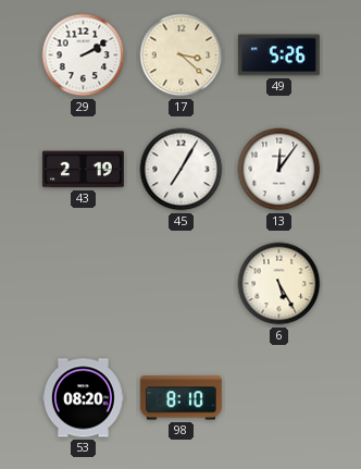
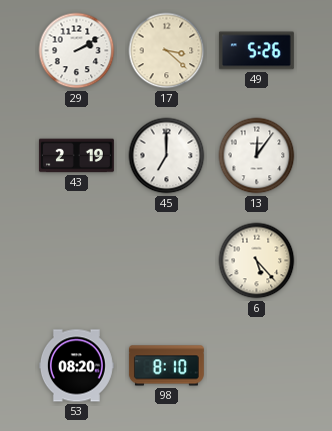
45: 7:05 -> 7:00
6: 5:25 -> 5:23
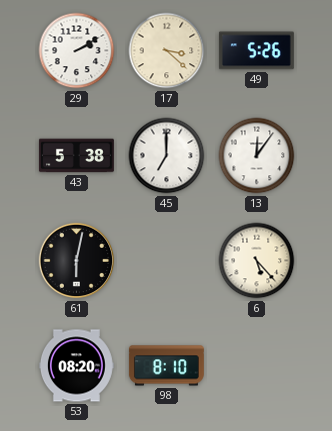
43: 2:19 -> 5:38
61: none -> 6:02
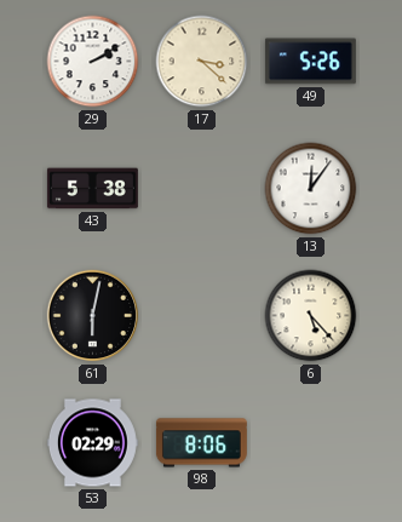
45: 7:00 -> none
53: 08:20 -> 02:29
98: 8:10 -> 8:06
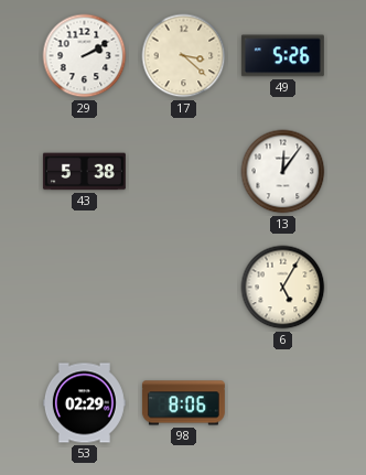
61: 6:02 -> none
6: 5:23 -> 5:05
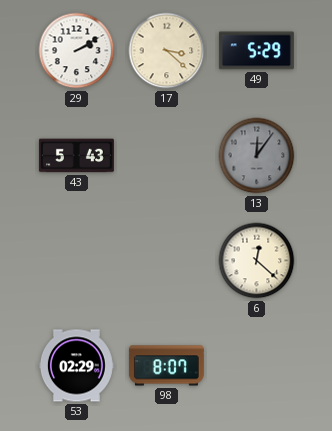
49: 5:26 -> 5:29
43: 5:38 -> 5:43
13 dial: white -> grey
6: 5:05 -> 12:22
98: 8:06 -> 8:07
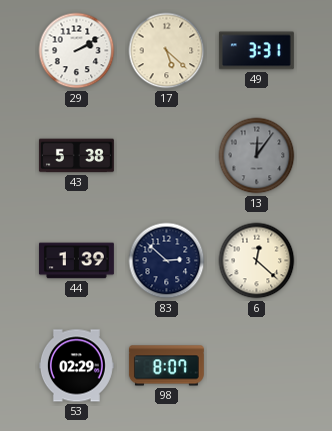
17: 3:22 -> 5:22
49: 5:29 -> 3:31
43: 5:43 -> 5:38
44: none -> 1:39
83: none -> 2:52
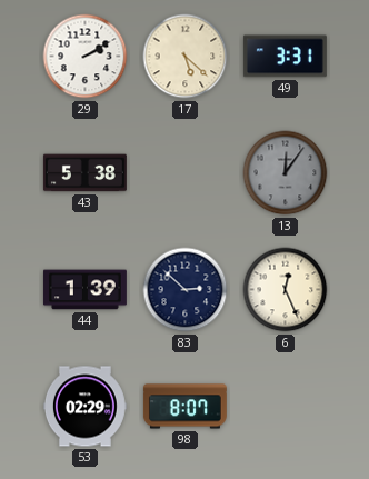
6: 12:22 -> 12:26
